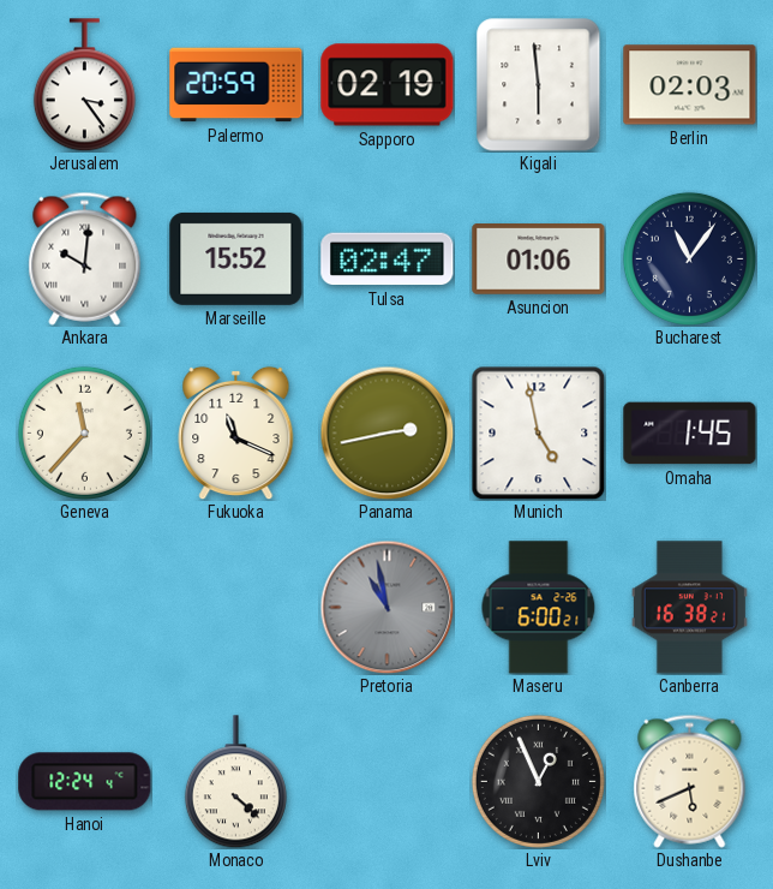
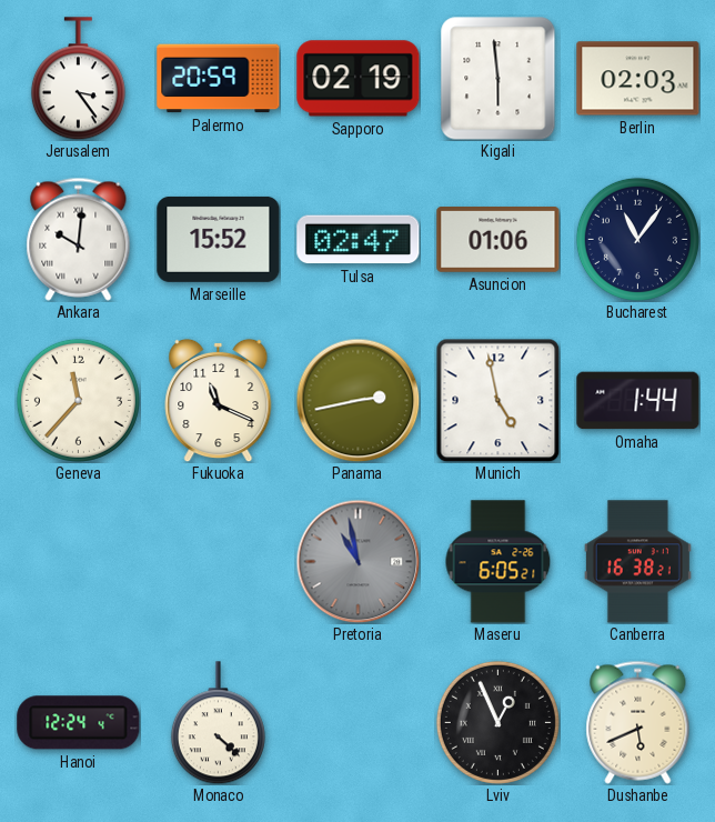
Omaha: 1:45 -> 1:44
Maseru: 6:00 -> 6:05
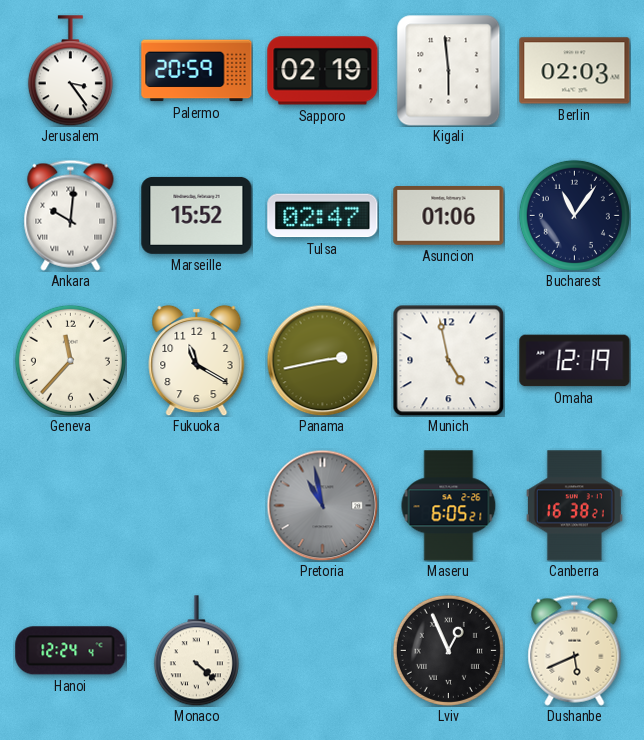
Fukuoka: 11:19 -> 11:20
Omaha: 1:44 -> 12:19
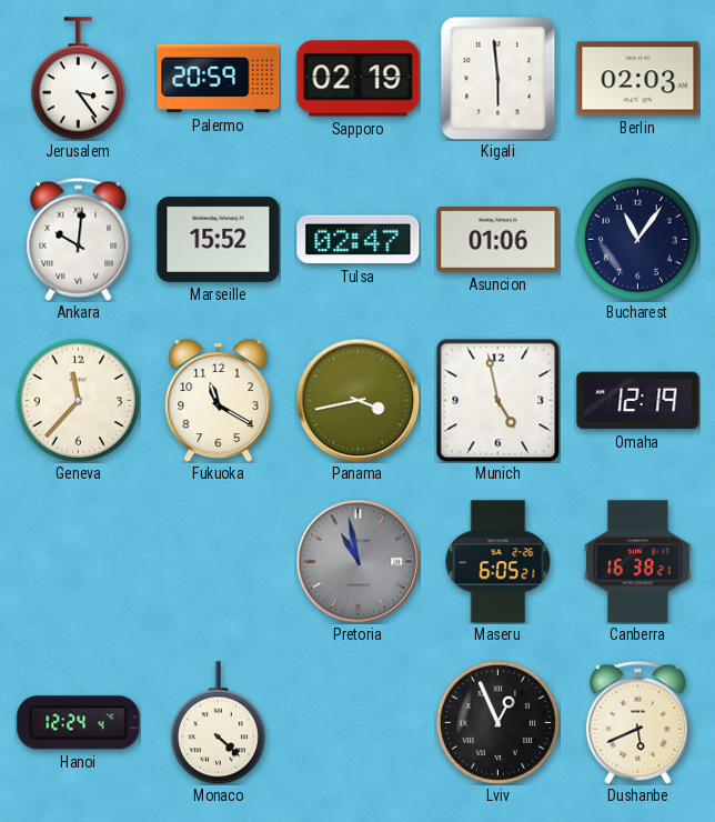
Panama: 2:43 -> 3:43
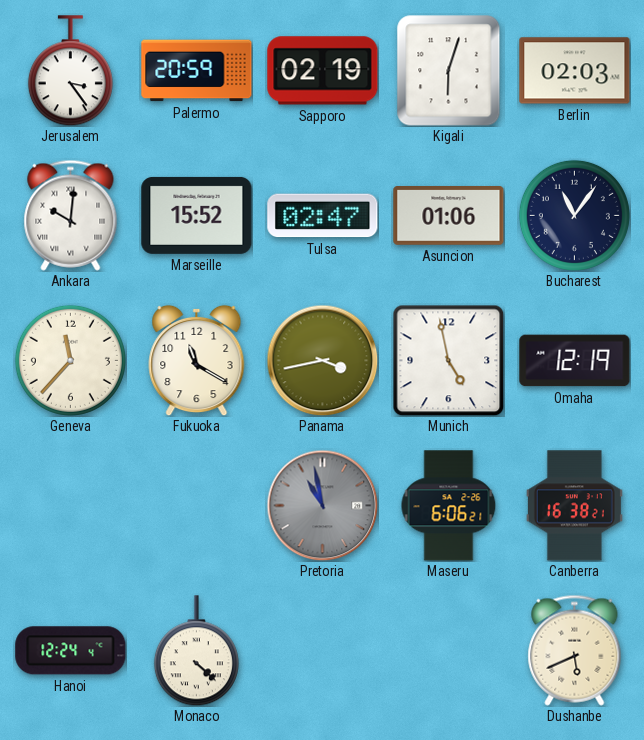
Kigali: 5:59 -> 6:03
Maseru: 6:05 -> 6:06
Lviv: 12:56 -> none
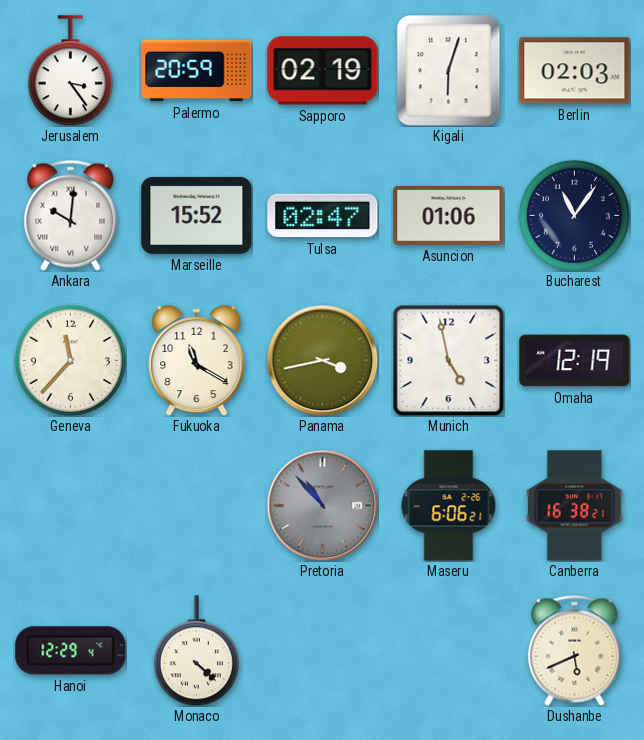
Pretoria: 10:58 -> 10:53
Hanoi: 12:24 -> 12:29
